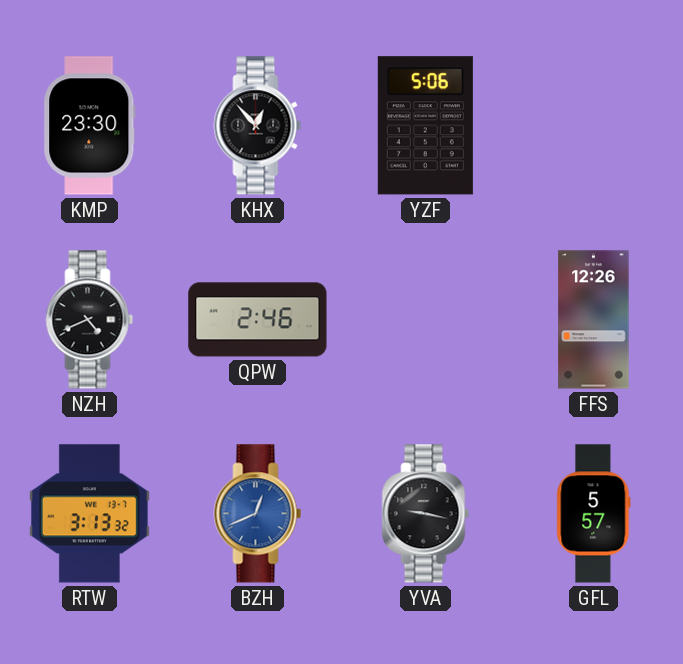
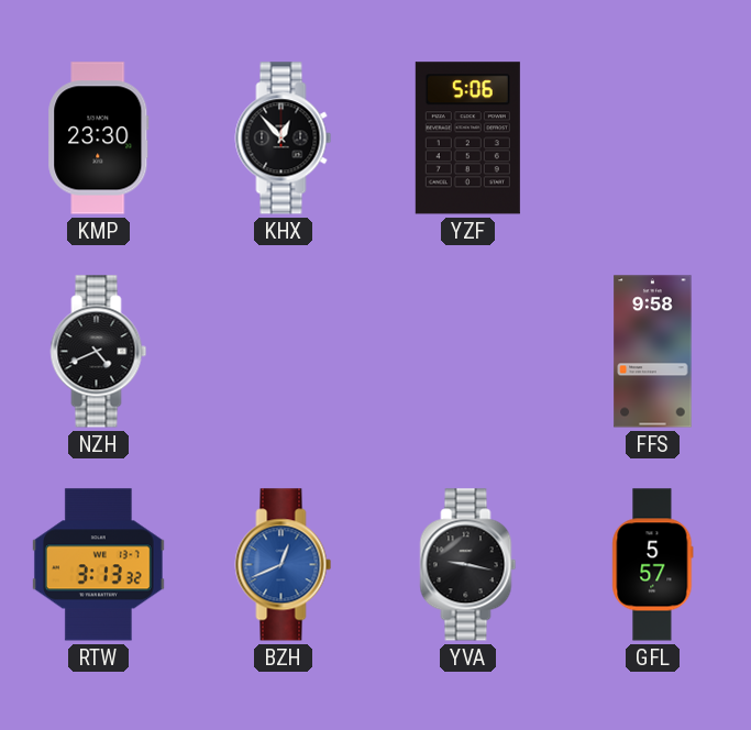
QPW: 2:46 -> none
FFS: 12:26 -> 9:58
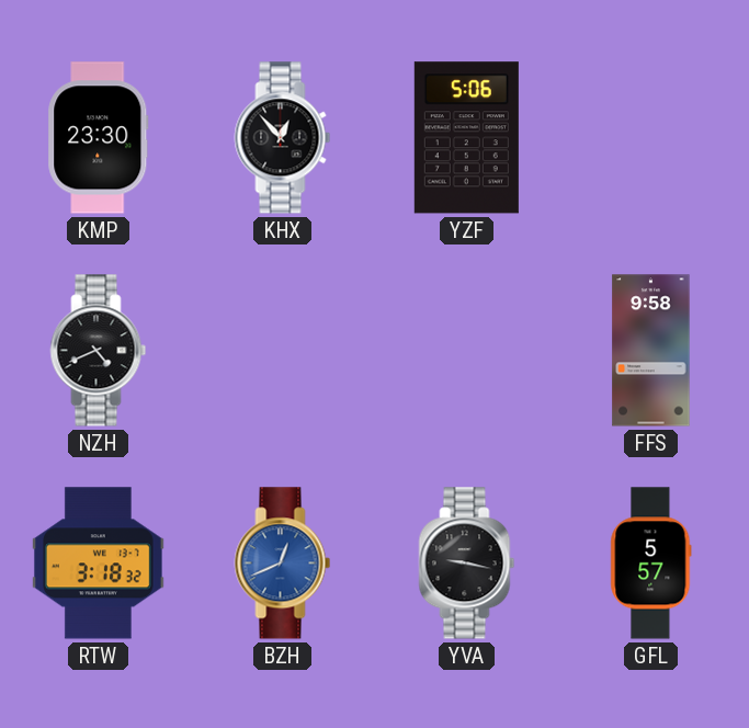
RTW: 3:13 -> 3:18
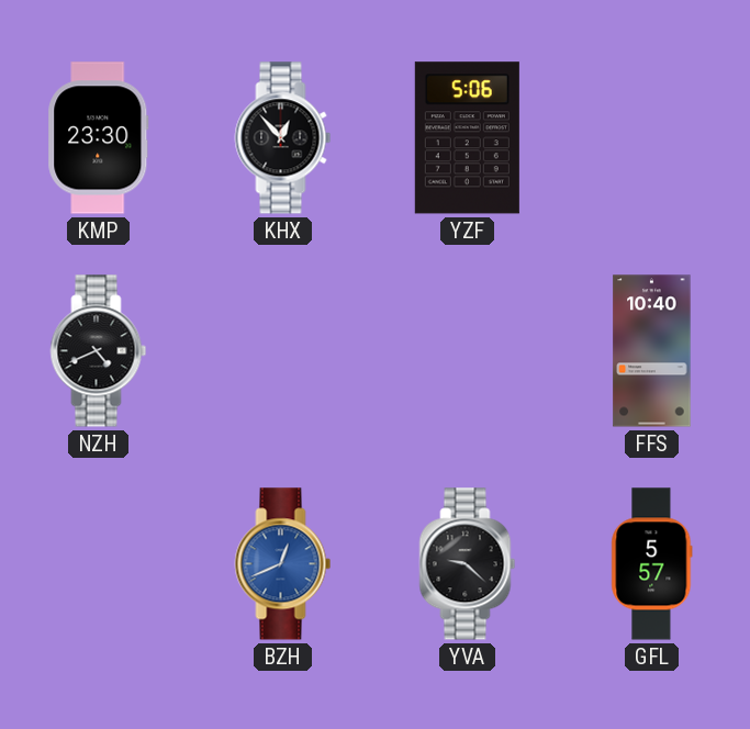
FFS: 9:58 -> 10:40
RTW: 3:18 -> none
YVA: 9:17 -> 9:22
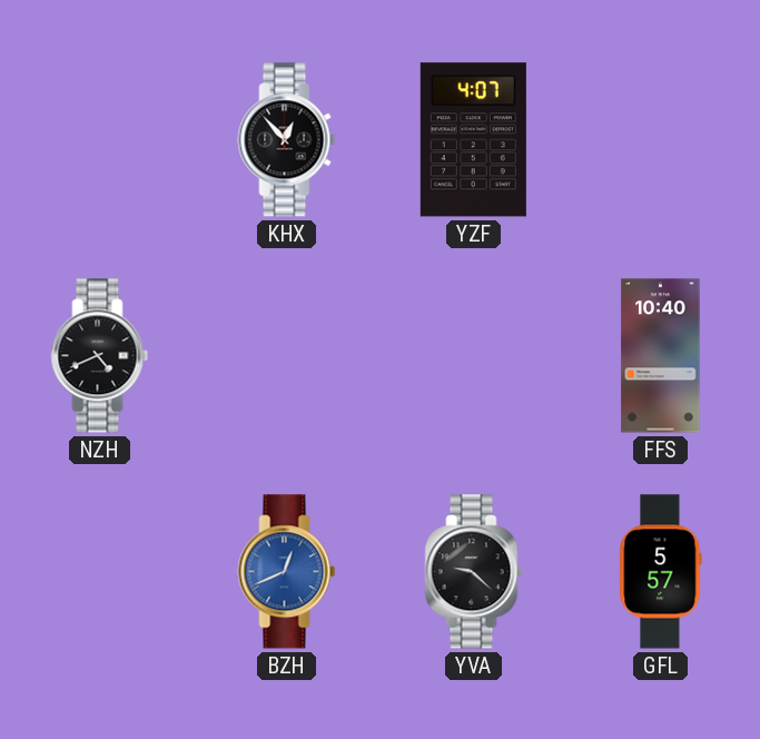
KMP: 23:30 -> none
YZF: 5:06 -> 4:07
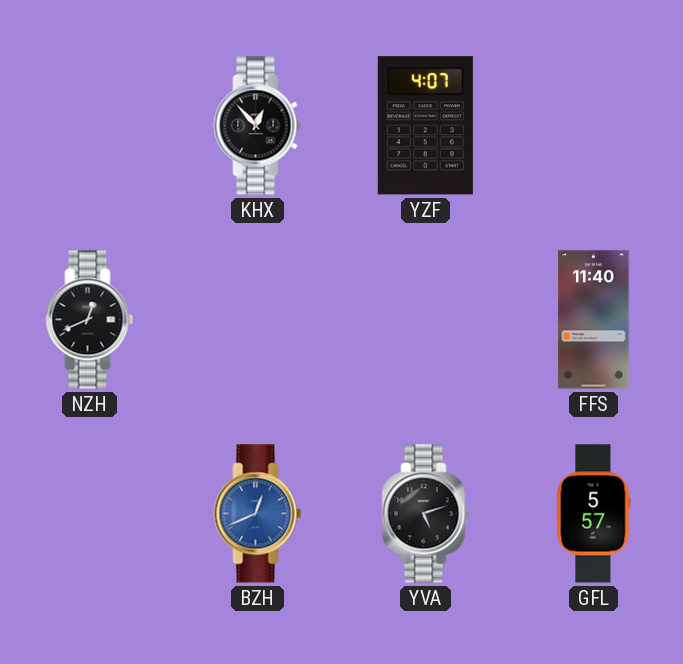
NZH: 4:41 -> 12:41
FFS: 10:40 -> 11:40
YVA: 9:22 -> 5:12
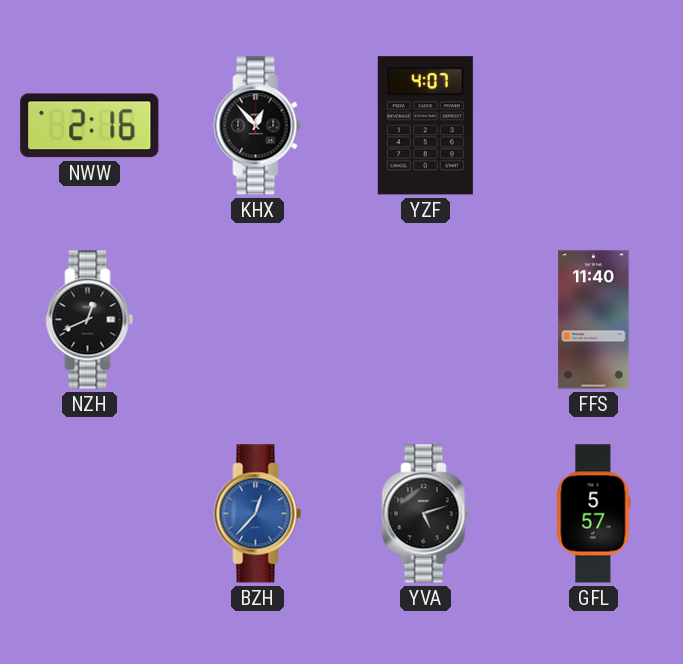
NWW: none -> 2:16
BZH: 12:41 -> 12:37
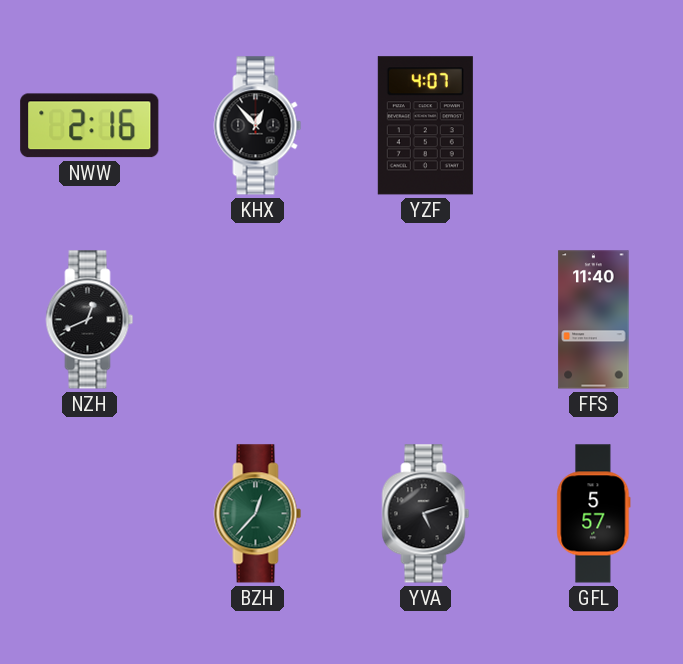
BZH dial: blue -> green
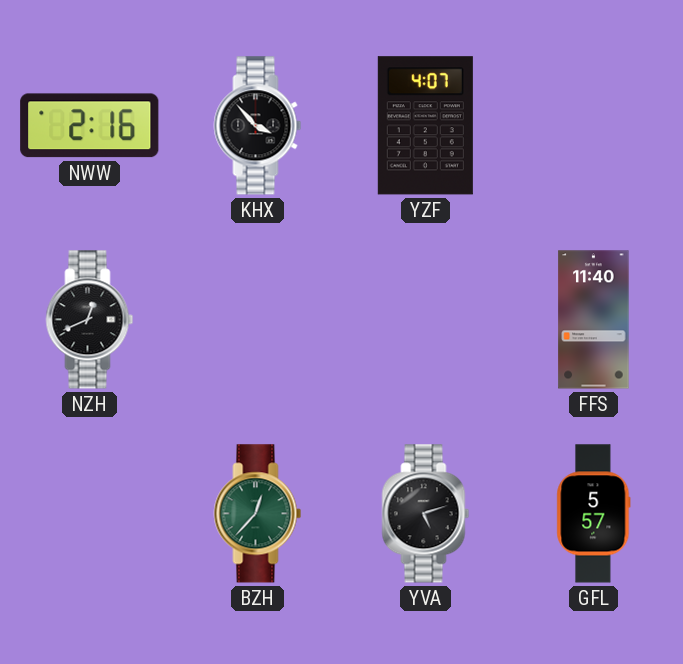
KHX: 12:53 -> 3:53
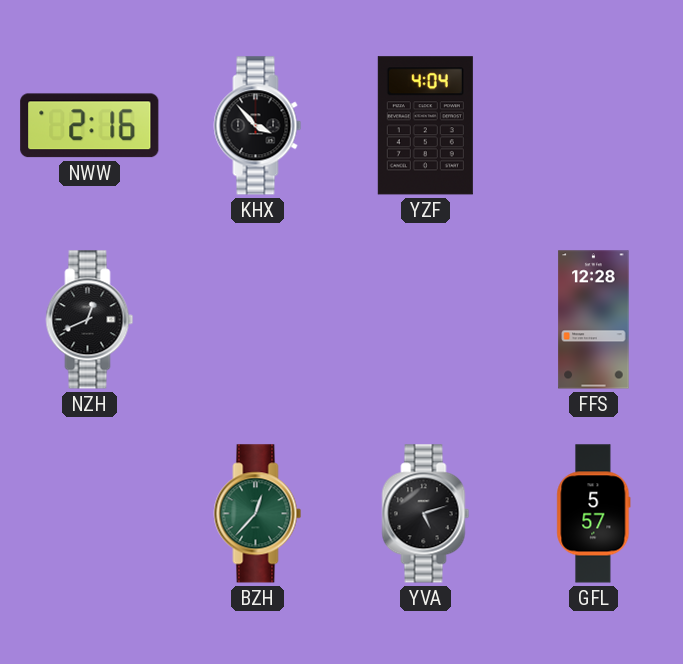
YZF: 4:07 -> 4:04
FFS: 11:40 -> 12:28
